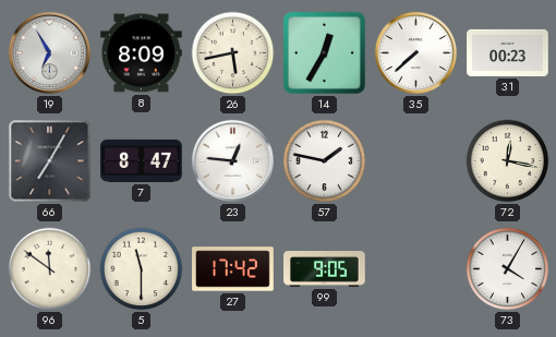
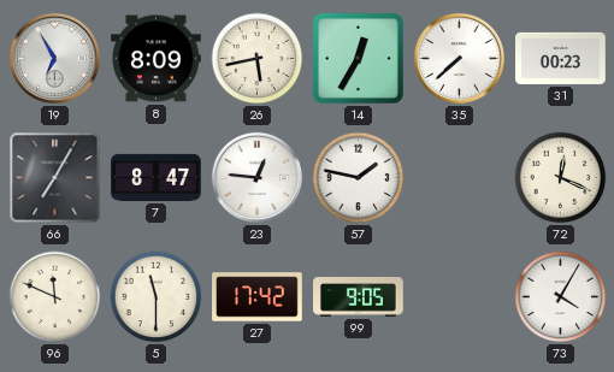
72: 12:17 -> 12:19
96: 11:51 -> 11:49
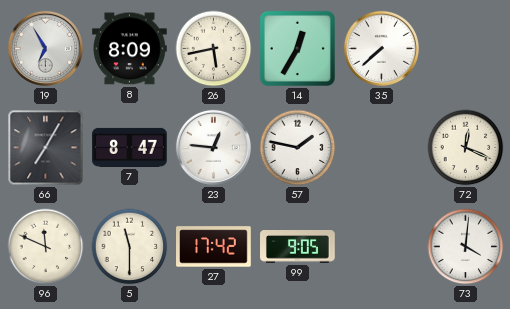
31: 00:23 -> none
73: 4:05 -> 4:01
